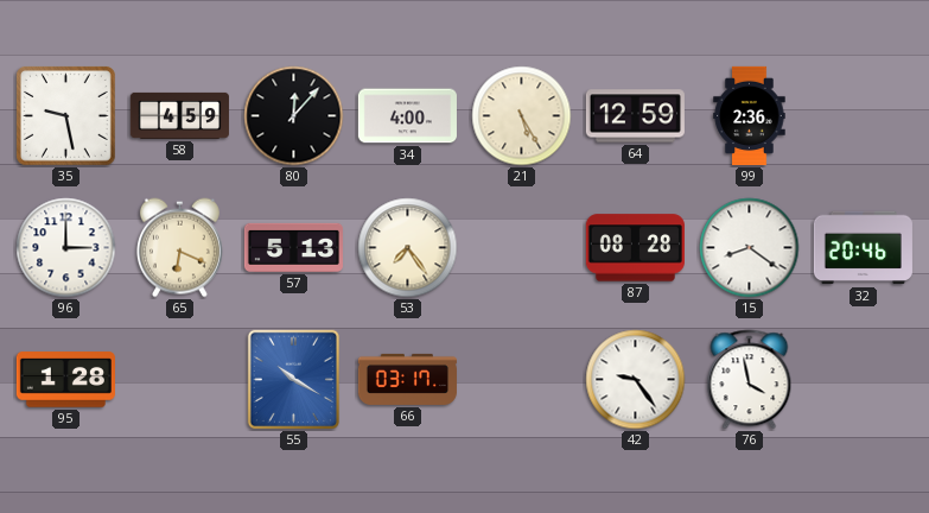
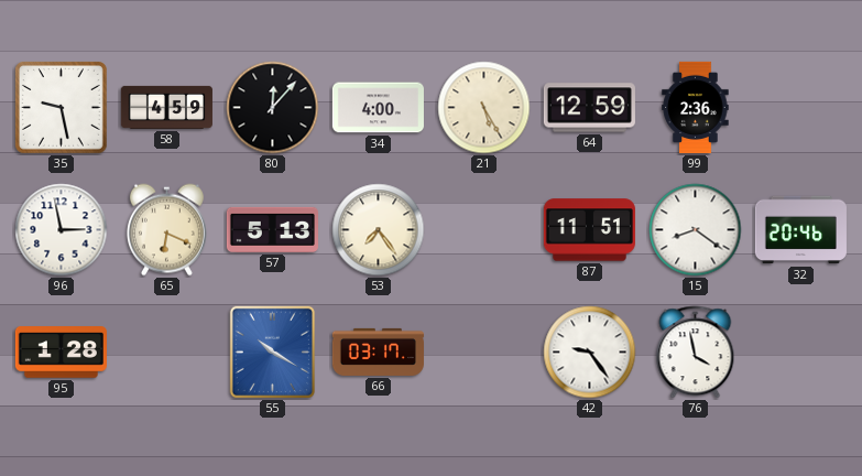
96: 3:00 -> 2:58
87: 08:28 -> 11:51
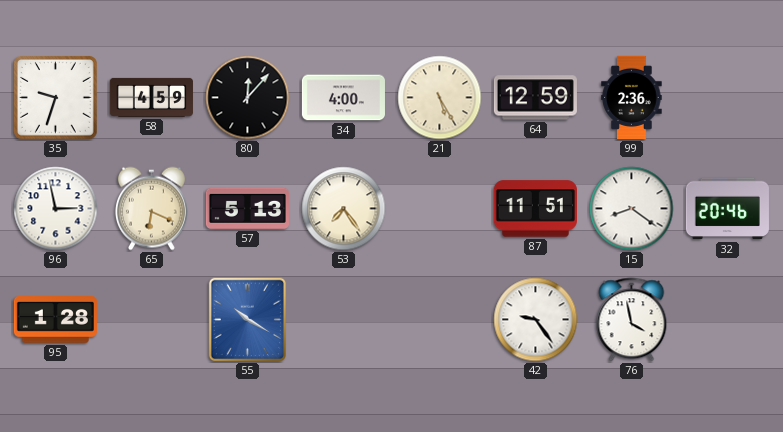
35: 9:28 -> 9:33
66: 03:17 -> none
